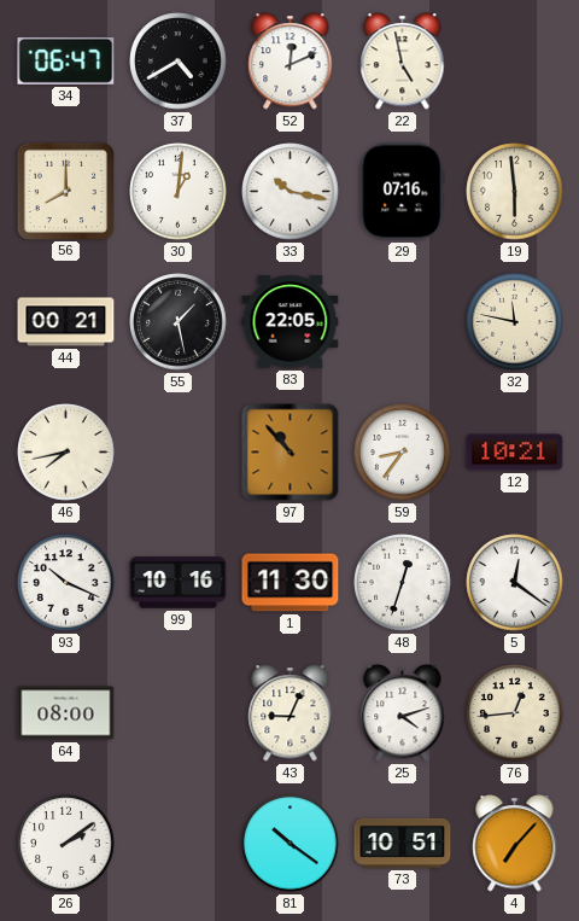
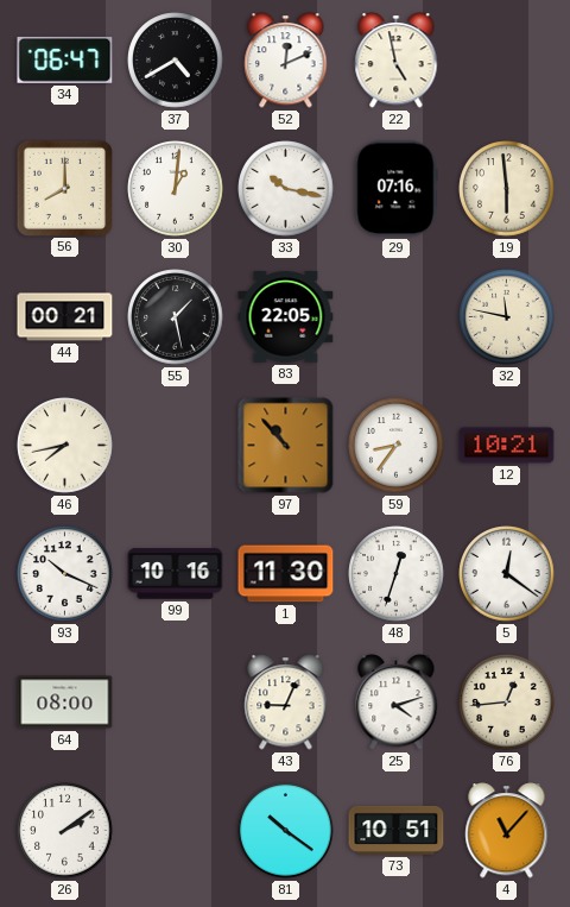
4: 7:07 -> 11:07
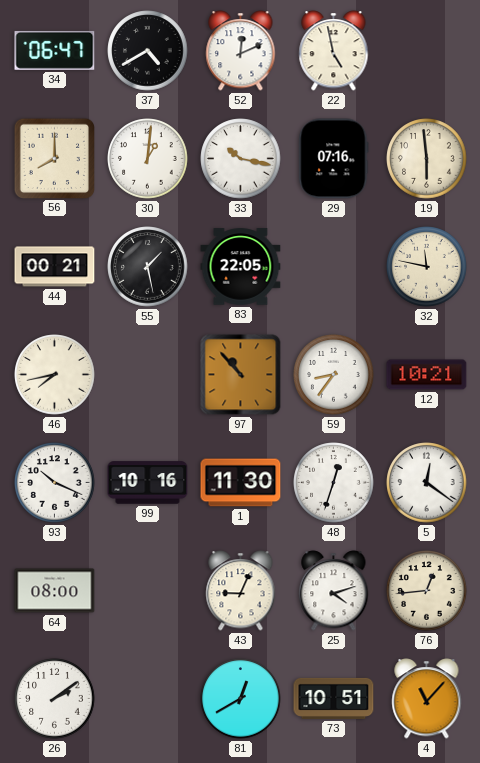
81: 10:21 -> 12:40
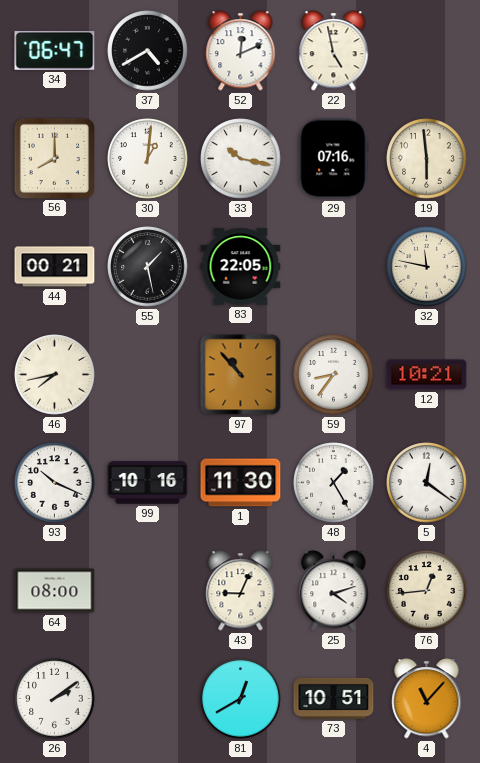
48: 12:33 -> 1:25
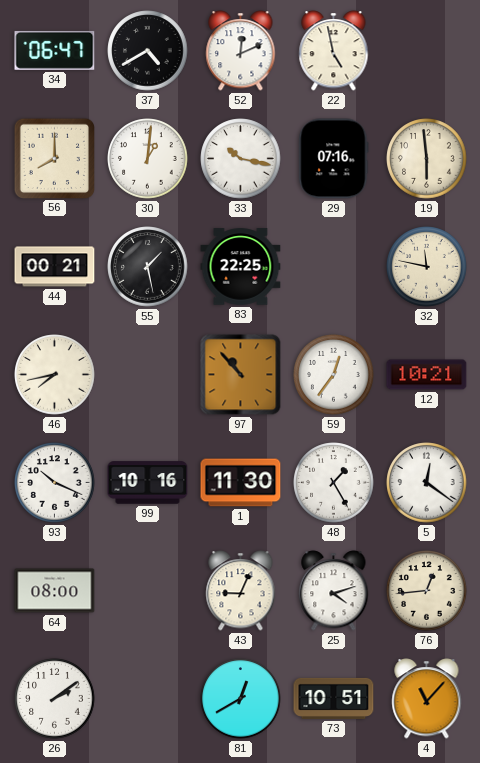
83: 22:05 -> 22:25
59: 8:36 -> 12:36
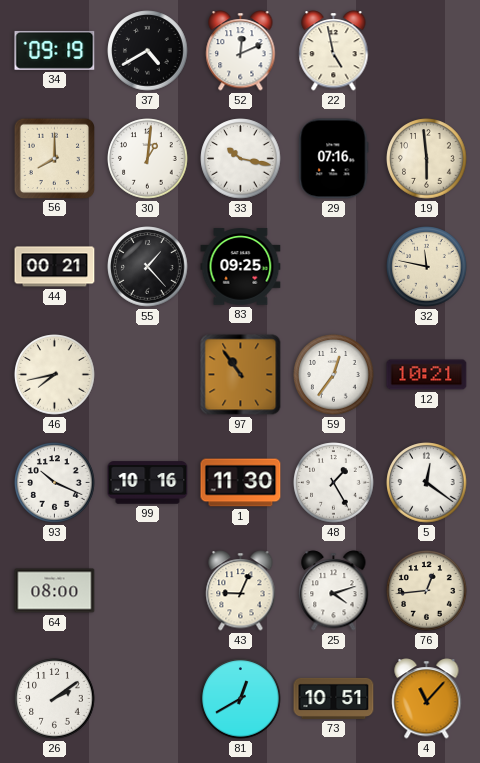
34: 06:47 -> 09:19
55: 1:28 -> 1:23
83: 22:25 -> 09:25
97: 10:53 -> 10:54
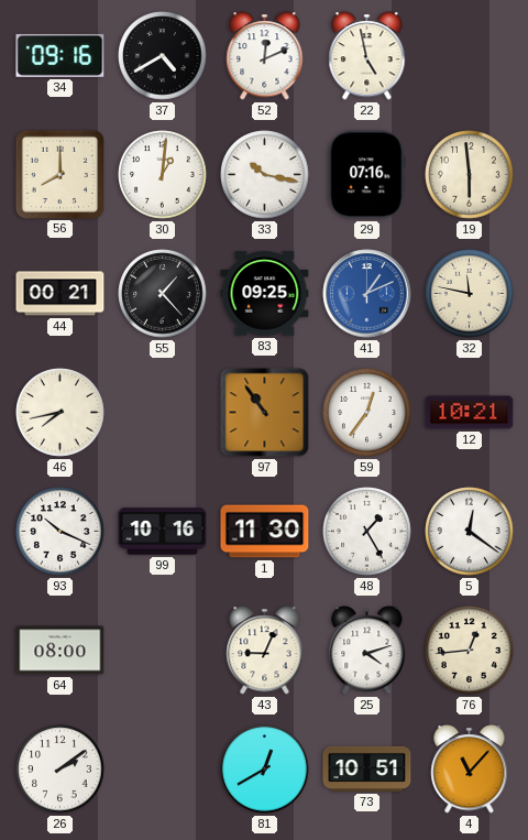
34: 09:19 -> 09:16
41: none -> 1:11
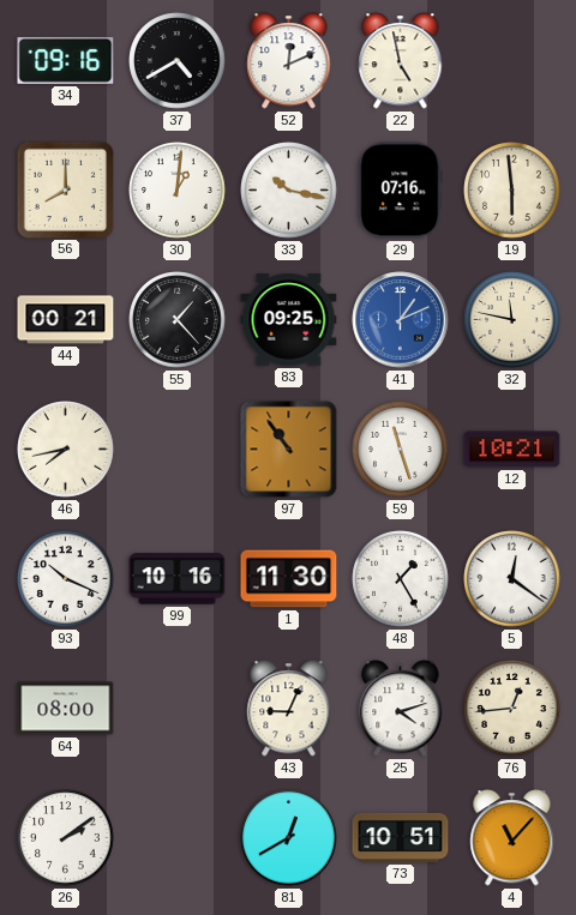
59: 12:36 -> 11:27
